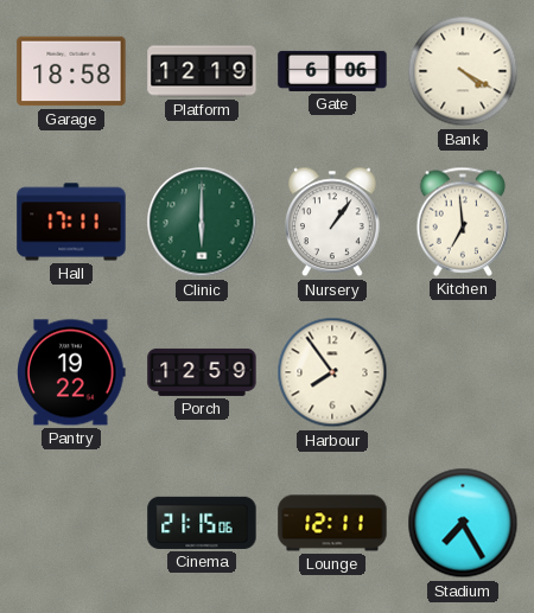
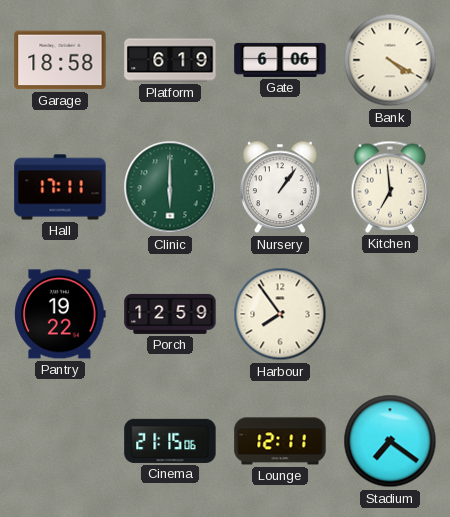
Platform: 12:19 -> 6:19
Stadium: 7:25 -> 7:21
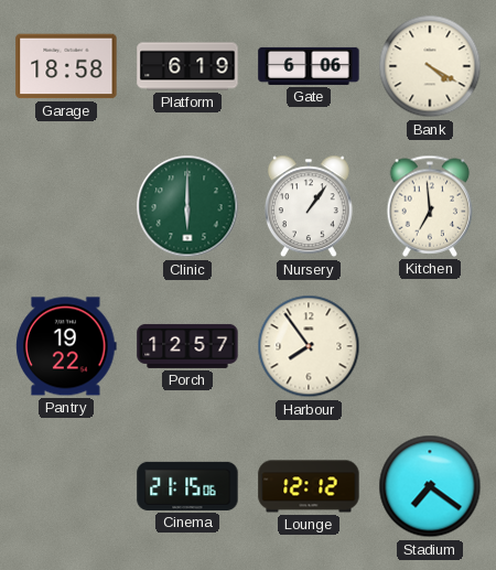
Hall: 17:11 -> none
Porch: 12:59 -> 12:57
Lounge: 12:11 -> 12:12
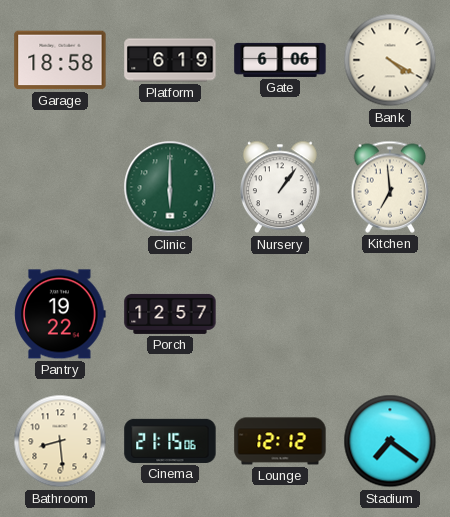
Harbour: 7:54 -> none
Bathroom: none -> 8:29
